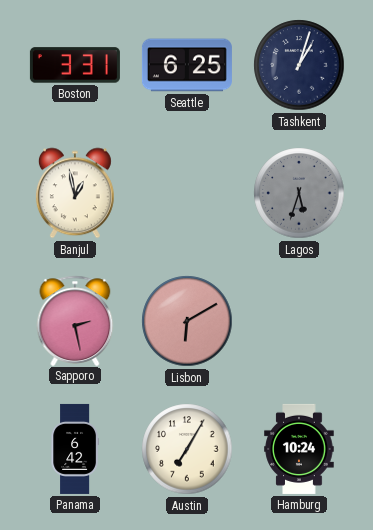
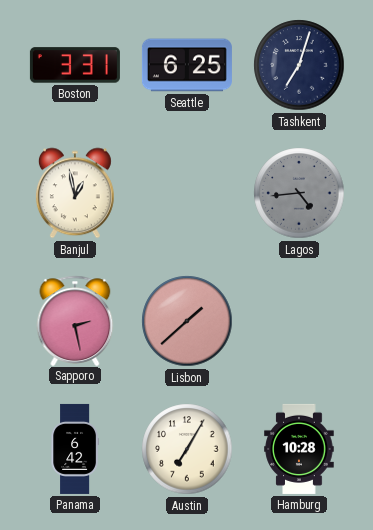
Tashkent: 1:03 -> 7:03
Lagos: 5:33 -> 4:44
Lisbon: 6:10 -> 1:38
Hamburg: 10:24 -> 10:28
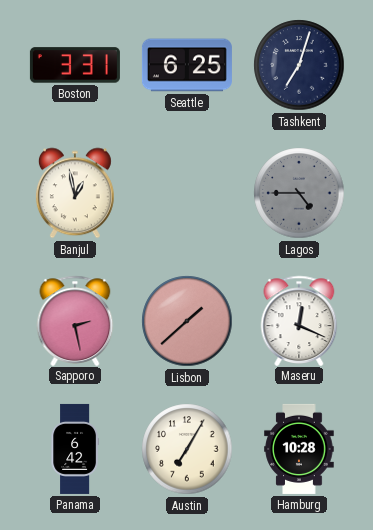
Lagos: 4:44 -> 4:45
Maseru: none -> 12:19
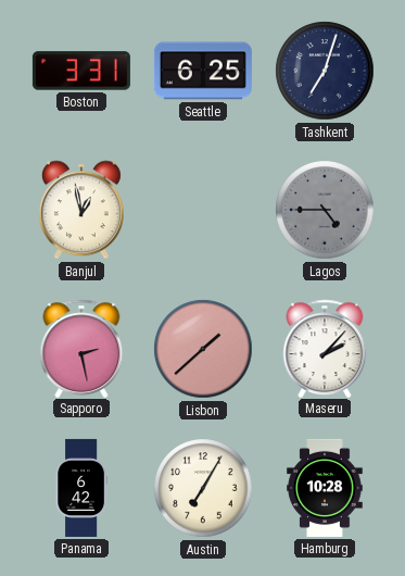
Maseru: 12:19 -> 2:07
